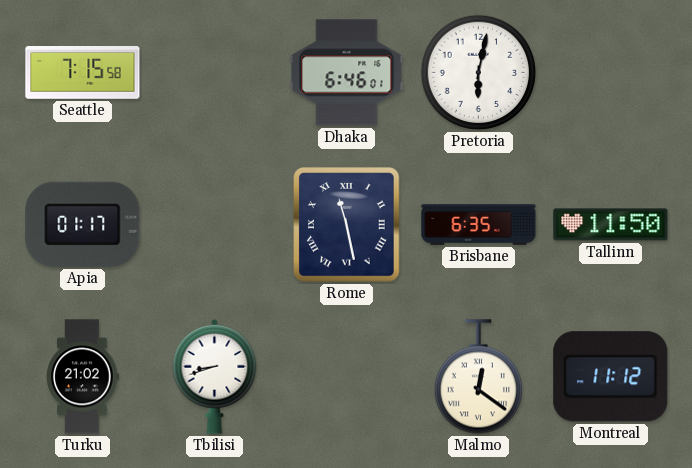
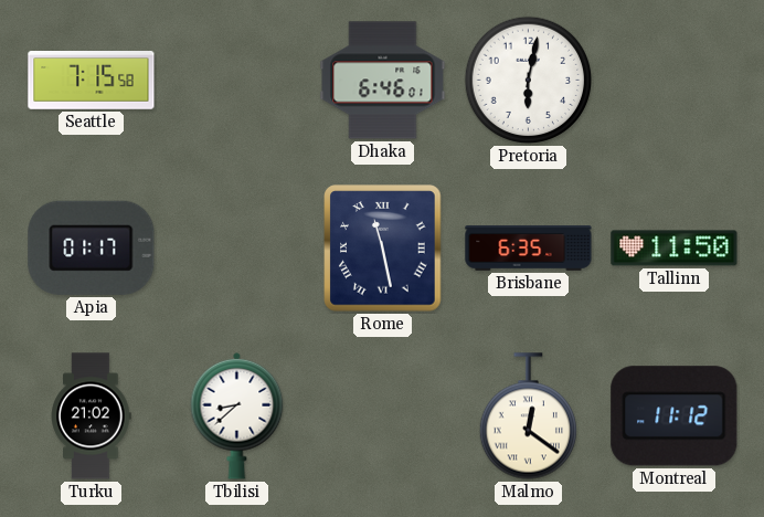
Tbilisi: 8:42 -> 8:38
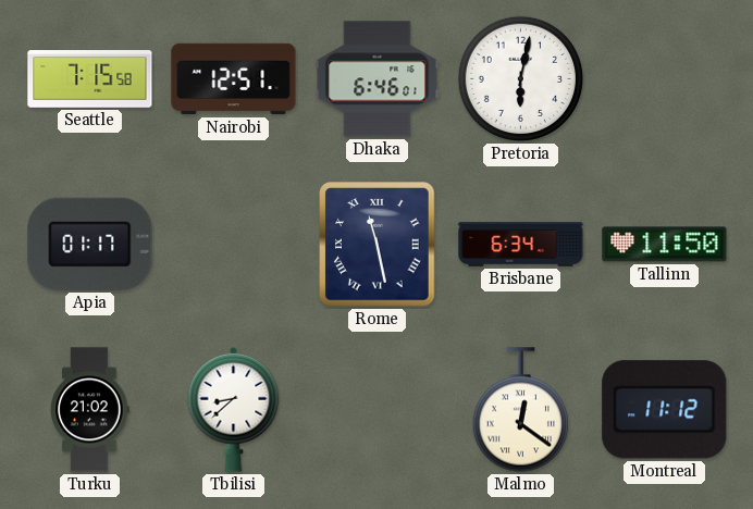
Nairobi: none -> 12:51
Brisbane: 6:35 -> 6:34
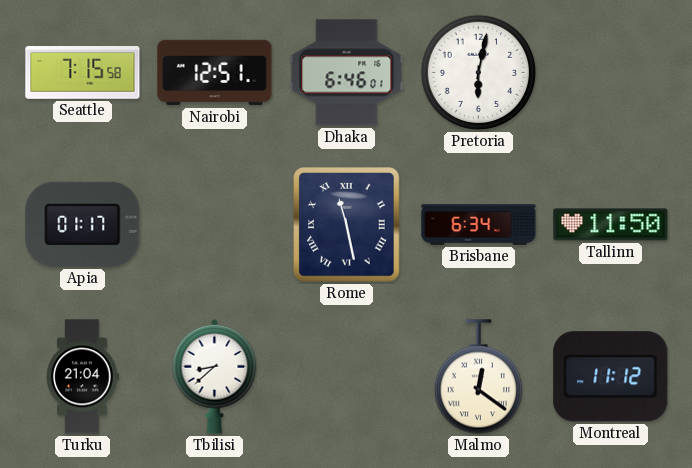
Turku: 21:02 -> 21:04
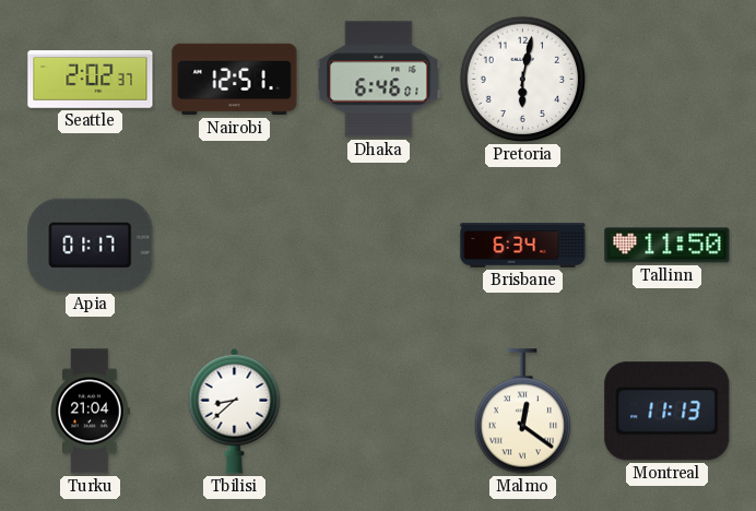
Seattle: 7:15 -> 2:02
Rome: 11:28 -> none
Montreal: 11:12 -> 11:13
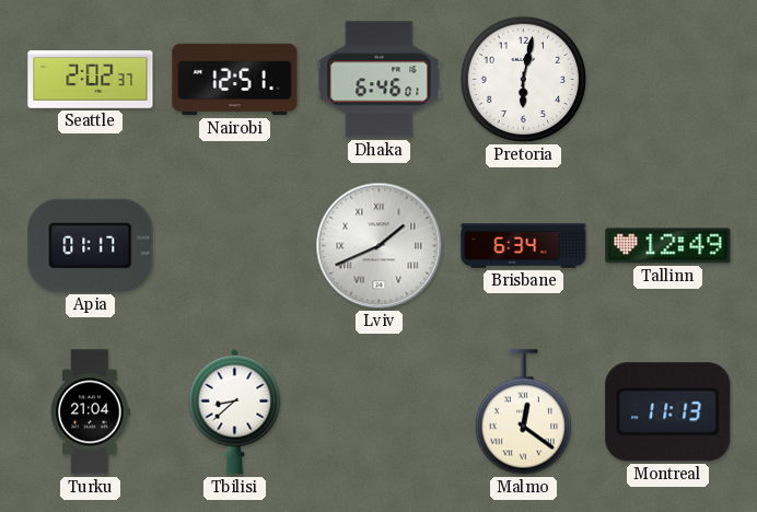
Lviv: none -> 1:41
Tallinn: 11:50 -> 12:49
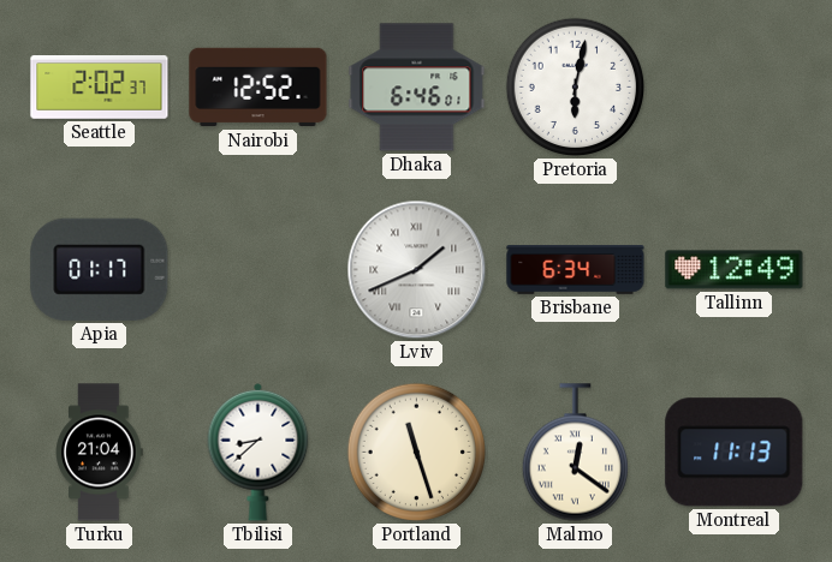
Nairobi: 12:51 -> 12:52
Portland: none -> 11:27
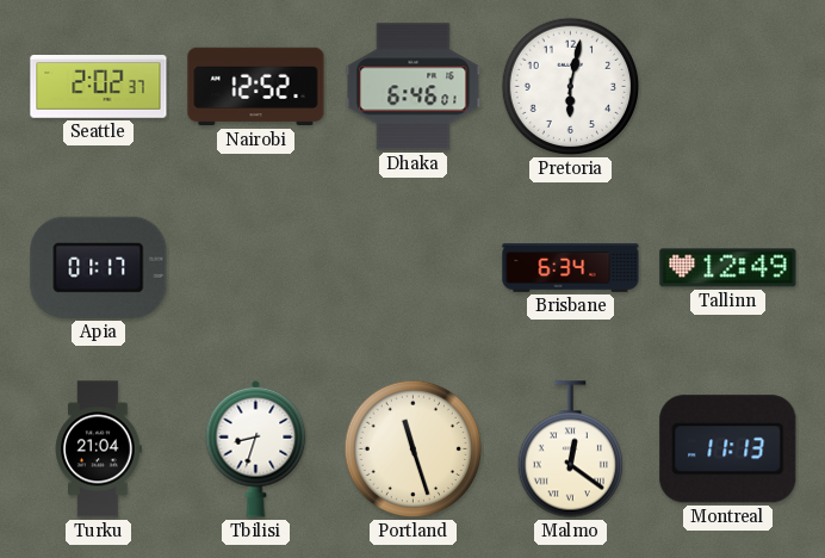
Lviv: 1:41 -> none
Tbilisi: 8:38 -> 8:33
